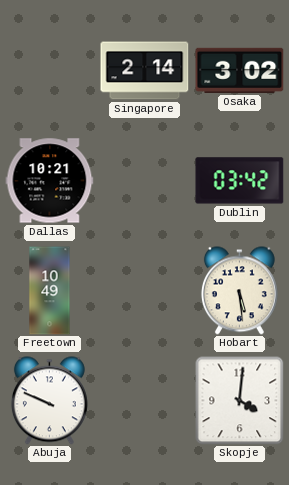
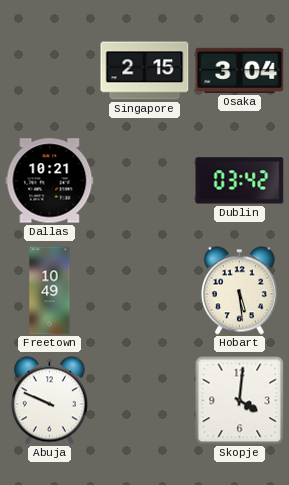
Singapore: 2:14 -> 2:15
Osaka: 3:02 -> 3:04
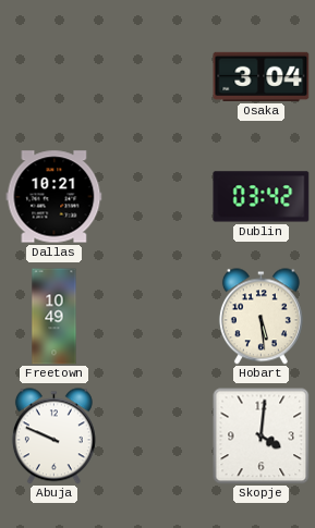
Singapore: 2:15 -> none
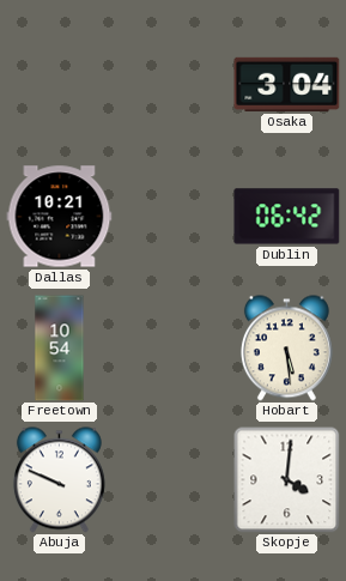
Dublin: 03:42 -> 06:42
Freetown: 10:49 -> 10:54
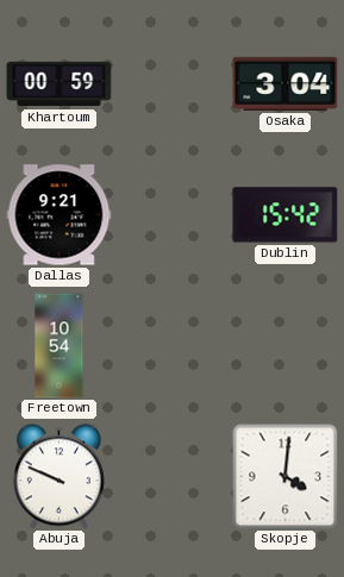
Khartoum: none -> 00:59
Dallas: 10:21 -> 9:21
Dublin: 06:42 -> 15:42
Hobart: 5:29 -> none
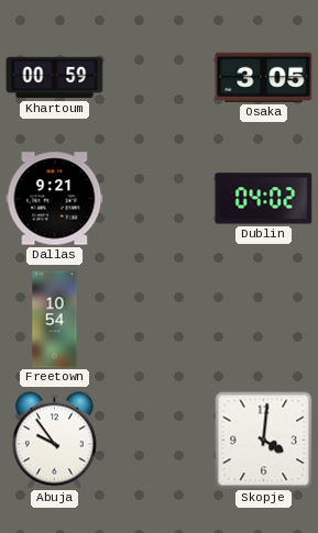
Osaka: 3:04 -> 3:05
Dublin: 15:42 -> 04:02
Abuja: 9:49 -> 9:54
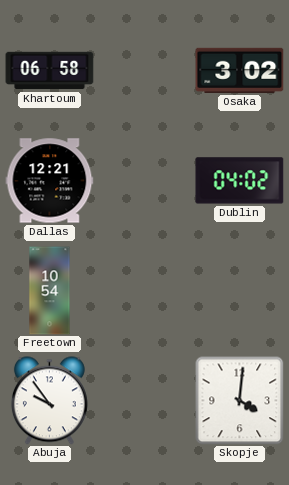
Khartoum: 00:59 -> 06:58
Osaka: 3:05 -> 3:02
Dallas: 9:21 -> 12:21
